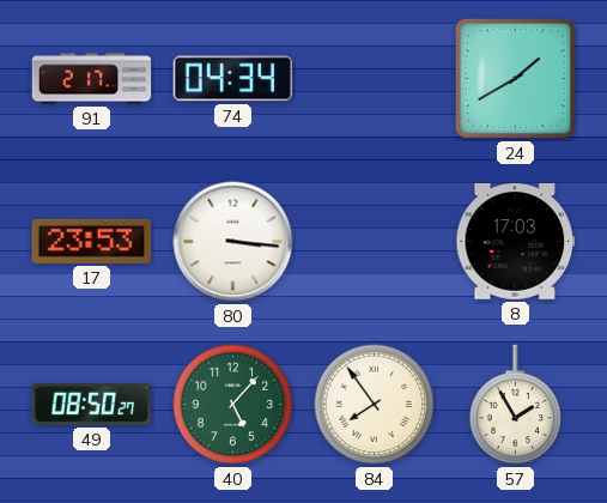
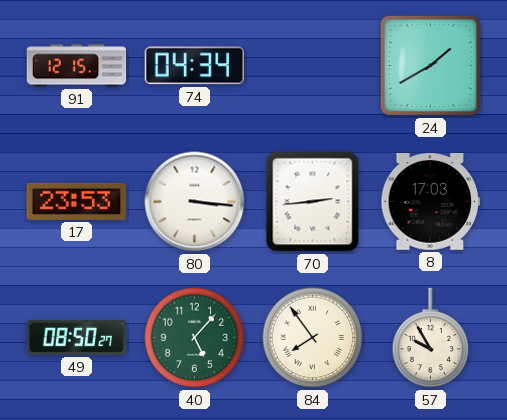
91: 2:17 -> 12:15
70: none -> 2:44
57: 1:55 -> 9:55
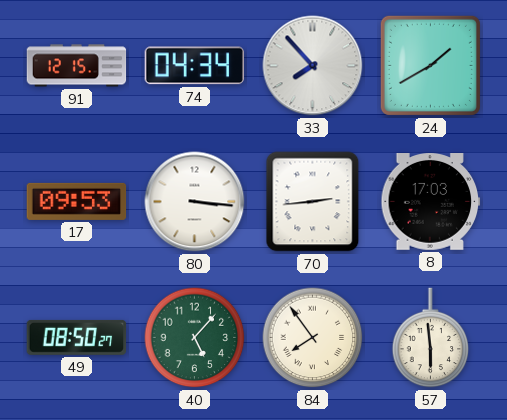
33: none -> 7:53
17: 23:53 -> 09:53
57: 9:55 -> 5:59
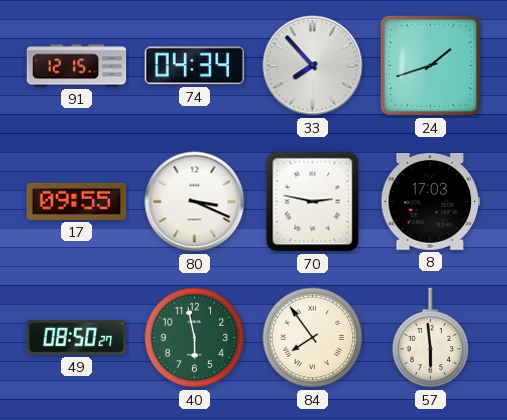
24: 1:40 -> 1:42
17: 09:53 -> 09:55
80: 3:16 -> 3:19
70: 2:44 -> 2:47
40: 5:07 -> 5:58
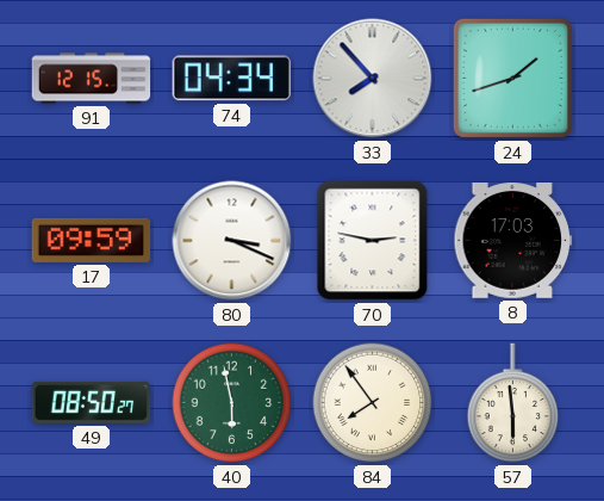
17: 09:55 -> 09:59
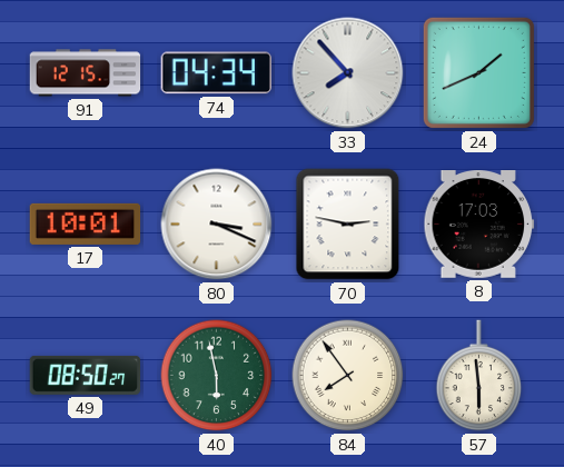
24: 1:42 -> 1:41
17: 09:59 -> 10:01
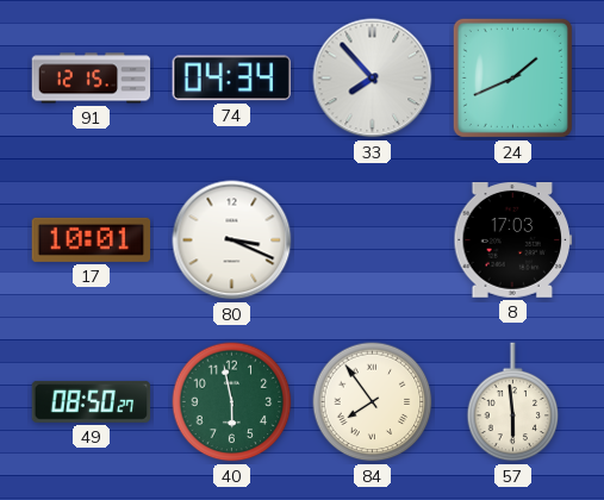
70: 2:47 -> none
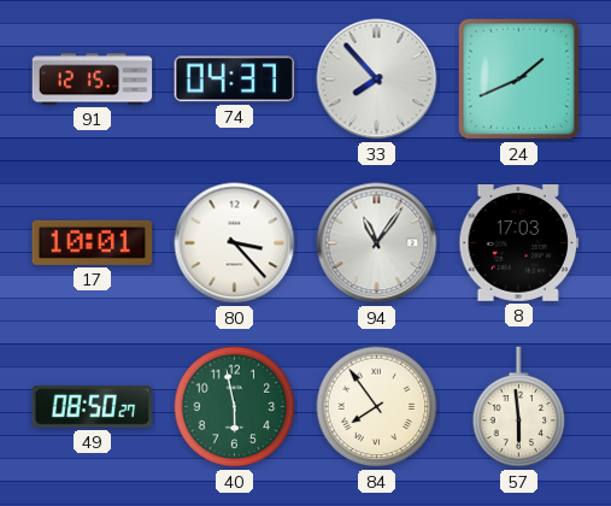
74: 04:34 -> 04:37
80: 3:19 -> 3:23
94: none -> 11:06
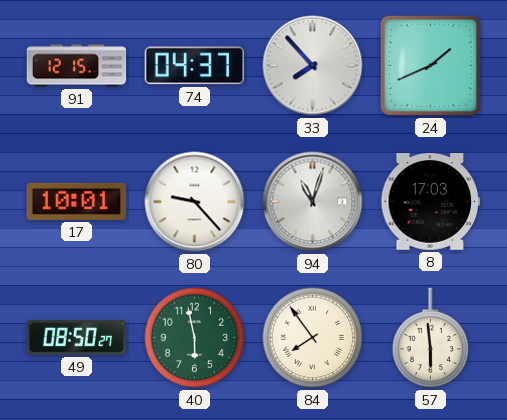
80: 3:23 -> 9:23
94: 11:06 -> 11:03
